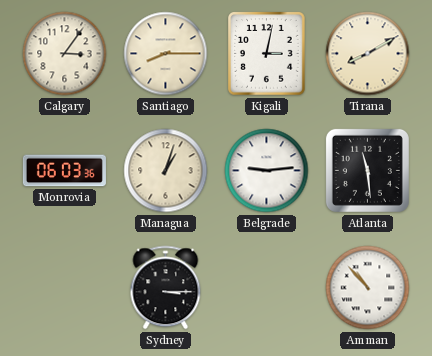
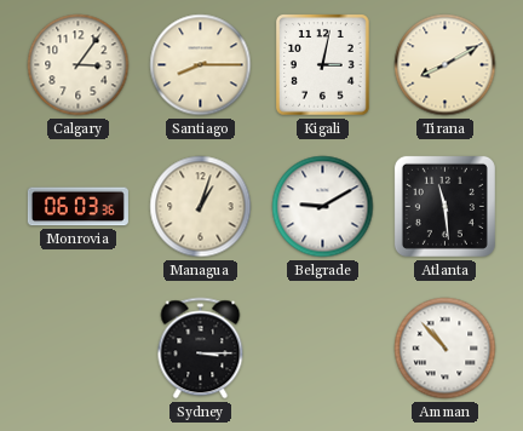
Belgrade: 9:14 -> 9:10
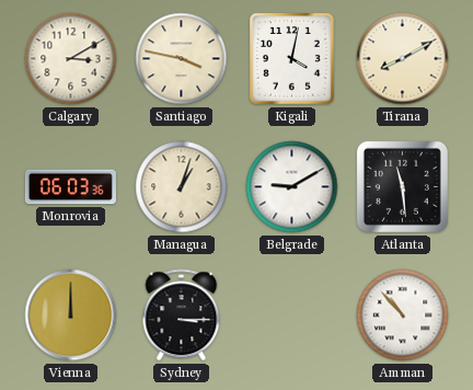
Calgary: 3:06 -> 3:10
Santiago: 8:15 -> 3:47
Kigali: 3:02 -> 4:02
Vienna: none -> 12:00
